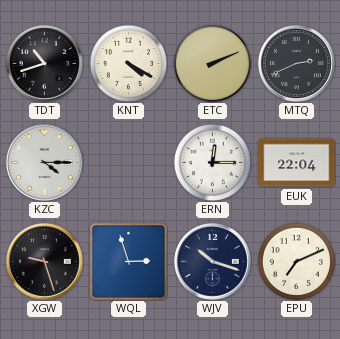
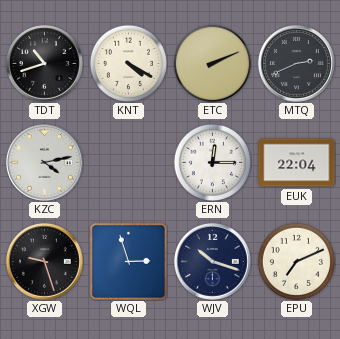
KZC: 4:15 -> 4:13
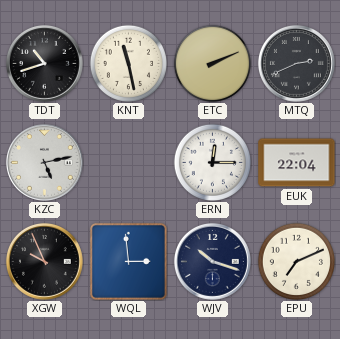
KNT: 4:20 -> 11:28
KZC: 4:13 -> 5:13
XGW: 9:27 -> 9:56
WQL: 2:57 -> 2:59
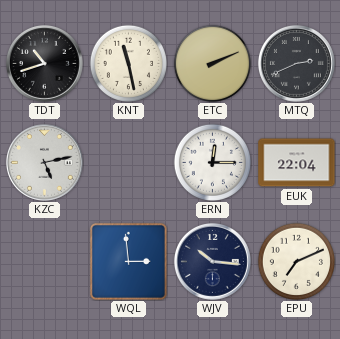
XGW: 9:56 -> none
WJV: 10:18 -> 10:16
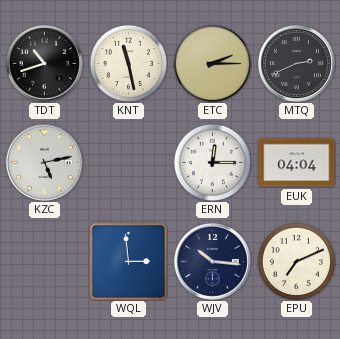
ETC: 2:11 -> 2:15
EUK: 22:04 -> 04:04
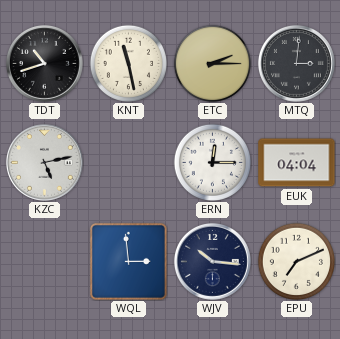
MTQ: 2:41 -> 3:01
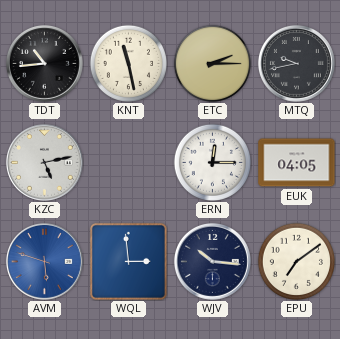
TDT: 10:42 -> 10:44
MTQ: 3:01 -> 9:43
EUK: 04:04 -> 04:05
AVM: none -> 5:48
EPU: 7:11 -> 7:09
